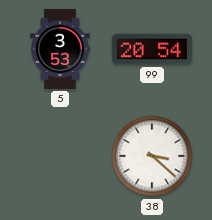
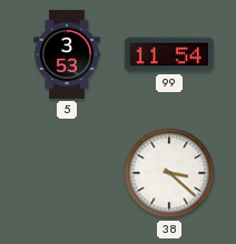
99: 20:54 -> 11:54
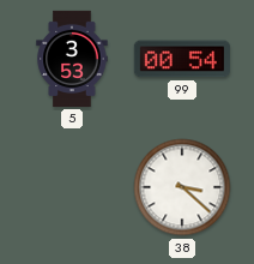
99: 11:54 -> 00:54
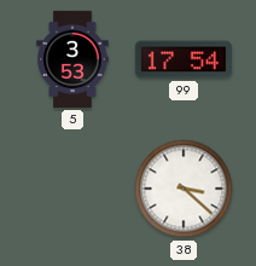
99: 00:54 -> 17:54
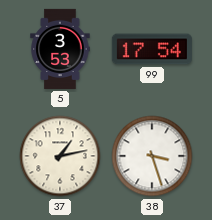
37: none -> 1:13
38: 3:22 -> 3:27
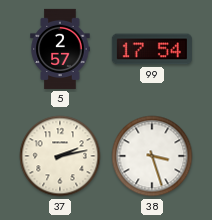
5: 3:53 -> 2:57
37: 1:13 -> 2:13
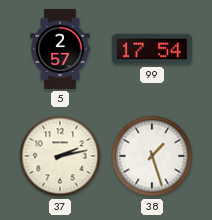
38: 3:27 -> 1:27
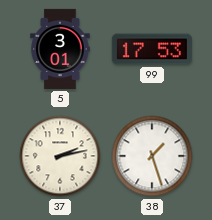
5: 2:57 -> 3:01
99: 17:54 -> 17:53
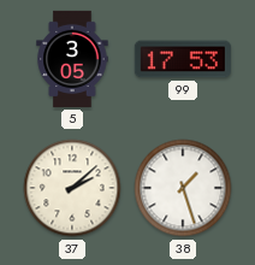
5: 3:01 -> 3:05
37: 2:13 -> 2:08
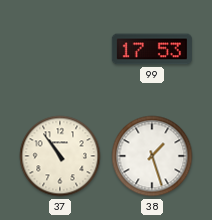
5: 3:05 -> none
37: 2:08 -> 10:54
